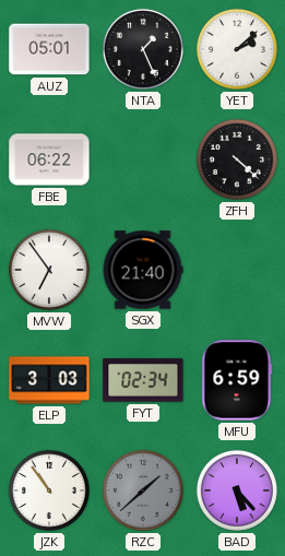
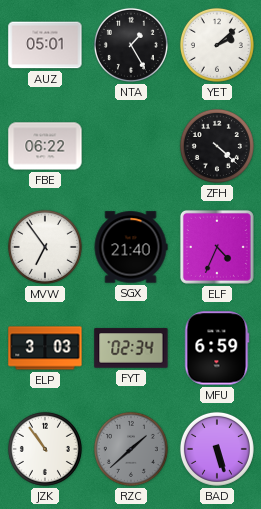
NTA: 1:26 -> 1:25
ELF: none -> 4:34
BAD: 5:23 -> 5:27
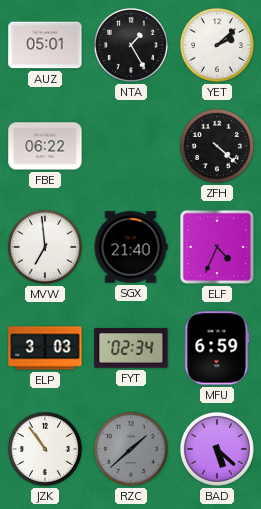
MVW: 6:54 -> 6:59
BAD: 5:27 -> 5:22
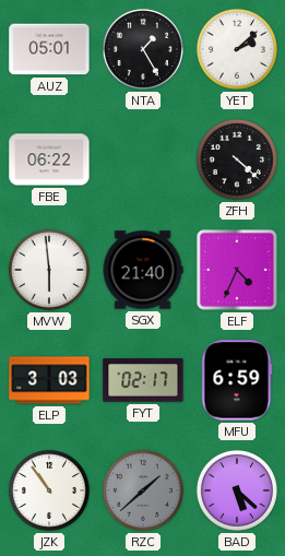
MVW: 6:59 -> 5:59
FYT: 02:34 -> 02:17
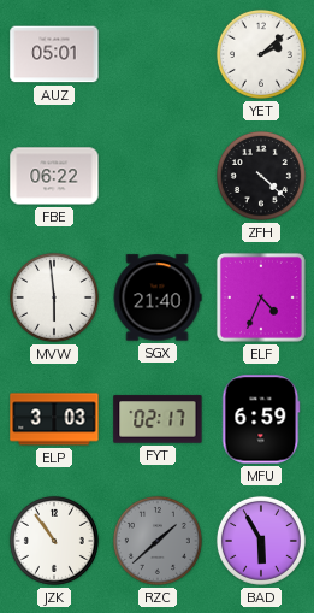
NTA: 1:25 -> none
BAD: 5:22 -> 5:55
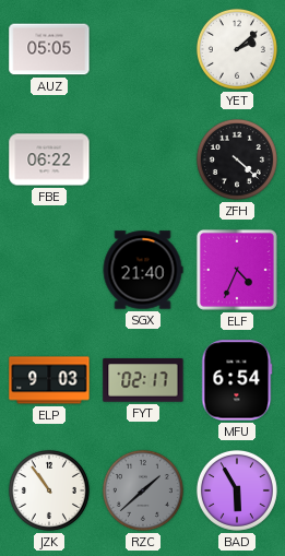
AUZ: 05:01 -> 05:05
MVW: 5:59 -> none
ELP: 3:03 -> 9:03
MFU: 6:59 -> 6:54
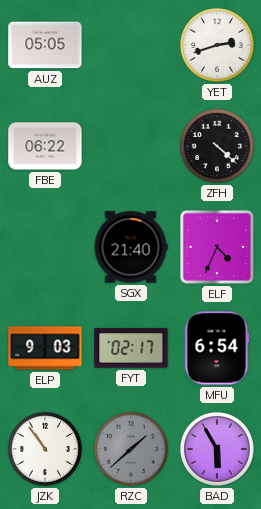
YET: 2:08 -> 2:42
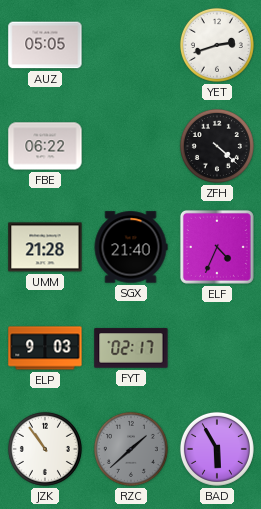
UMM: none -> 21:28
MFU: 6:54 -> none
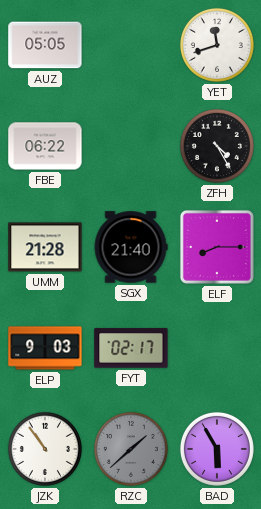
YET: 2:42 -> 11:42
ZFH: 4:22 -> 4:25
ELF: 4:34 -> 8:15
